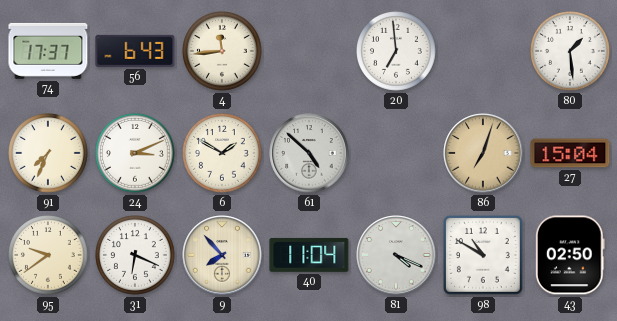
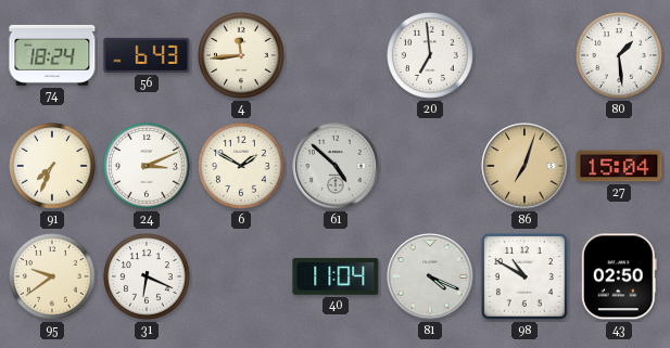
74: 17:37 -> 18:24
9: 7:53 -> none
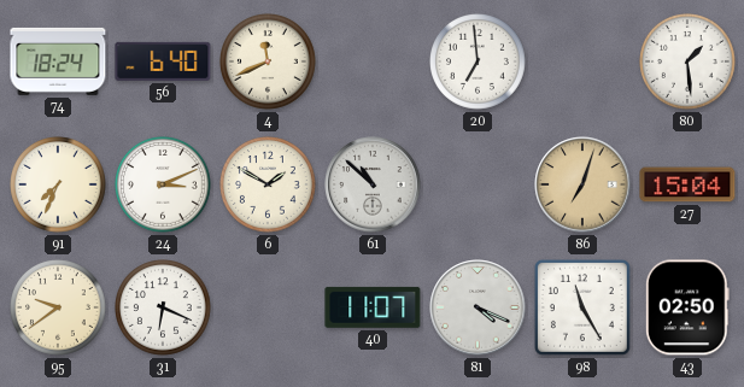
56: 6:43 -> 6:40
4: 11:44 -> 11:41
61: 4:52 -> 10:52
40: 11:04 -> 11:07
98: 10:50 -> 11:25
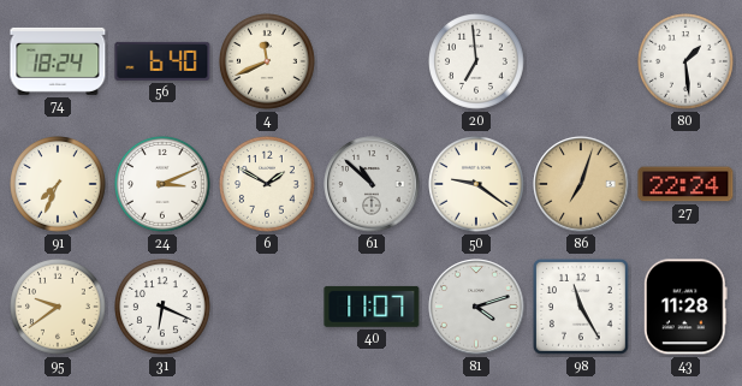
50: none -> 9:21
27: 15:04 -> 22:24
81: 4:19 -> 4:12
43: 02:50 -> 11:28
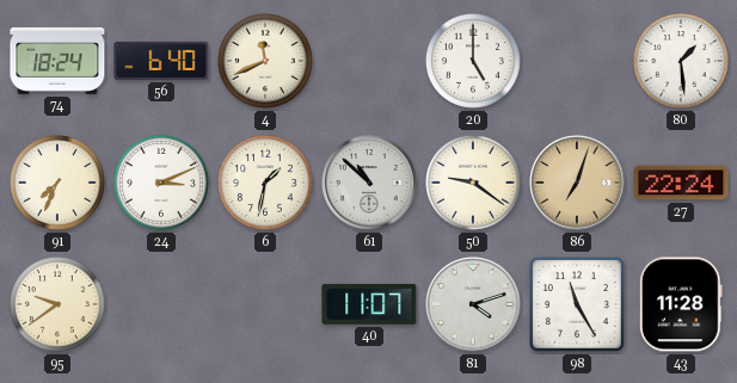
20: 6:59 -> 5:00
6: 1:50 -> 1:32
31: 6:19 -> none
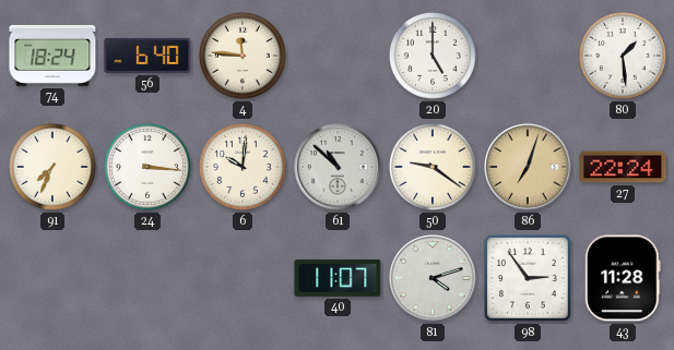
4: 11:41 -> 11:46
24: 3:11 -> 3:16
6: 1:32 -> 10:01
95: 9:39 -> none
98: 11:25 -> 2:54
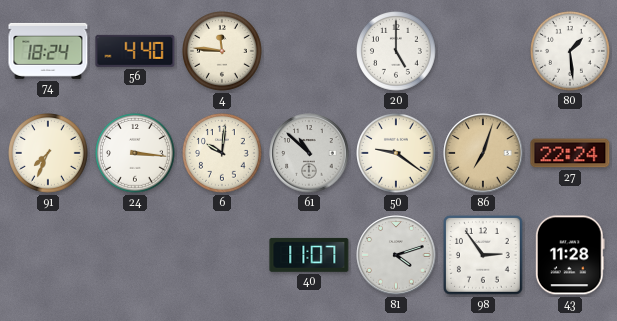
56: 6:40 -> 4:40
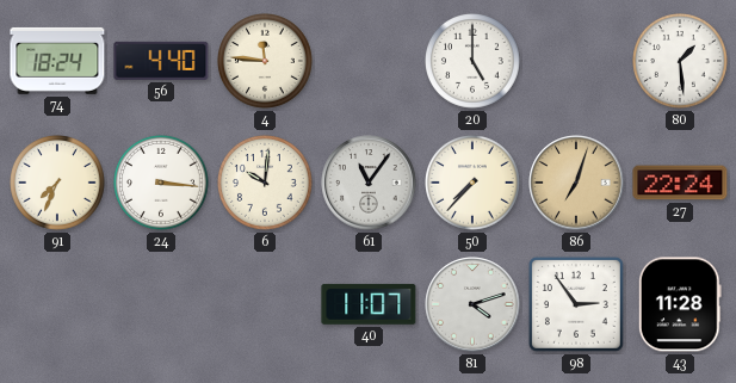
61: 10:52 -> 11:06
50: 9:21 -> 7:37
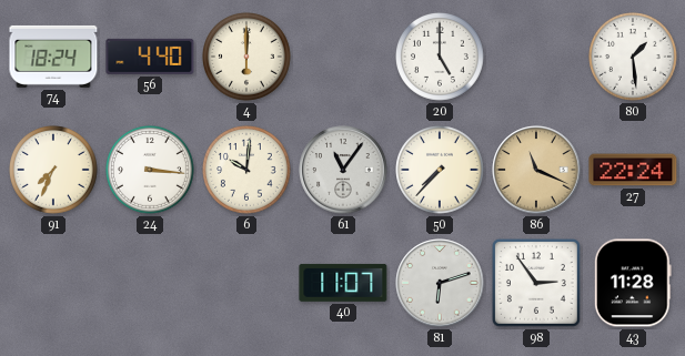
4: 11:46 -> 6:00
86: 7:03 -> 11:19
81: 4:12 -> 6:12
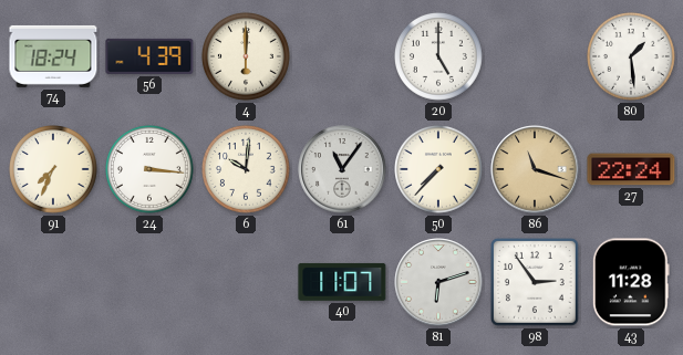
56: 4:40 -> 4:39
86: 11:19 -> 11:18
